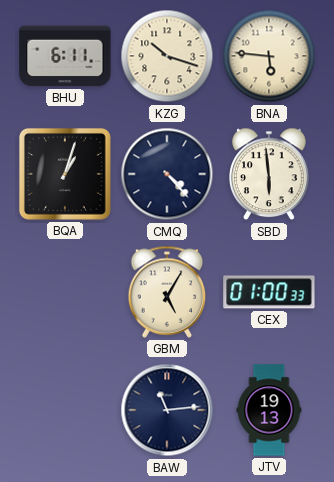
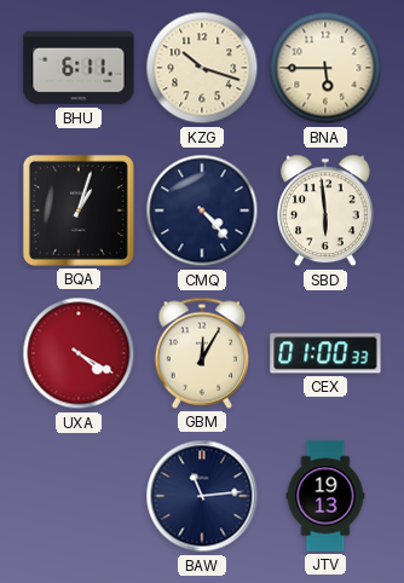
BNA: 5:46 -> 5:45
UXA: none -> 4:20
GBM: 5:05 -> 12:05
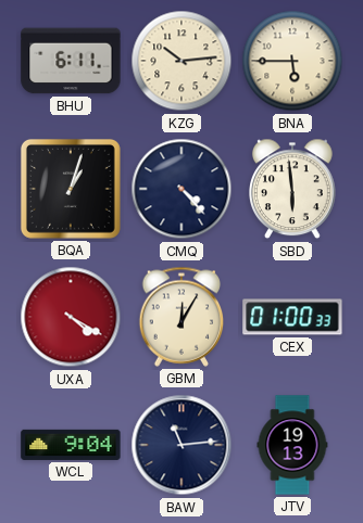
KZG: 10:18 -> 10:14
WCL: none -> 9:04
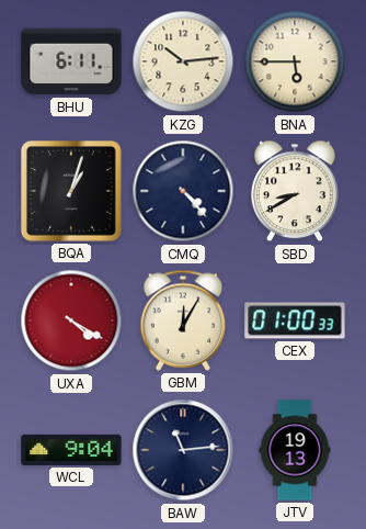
SBD: 5:59 -> 8:40
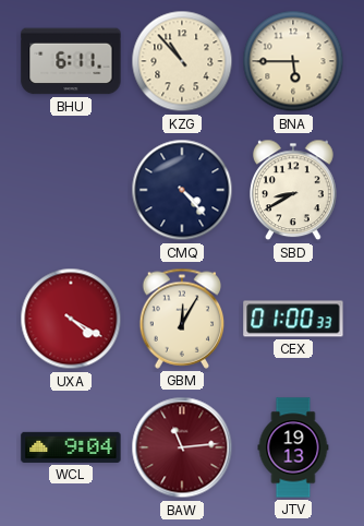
KZG: 10:14 -> 10:53
BQA: 1:03 -> none
BAW dial: navy -> burgundy
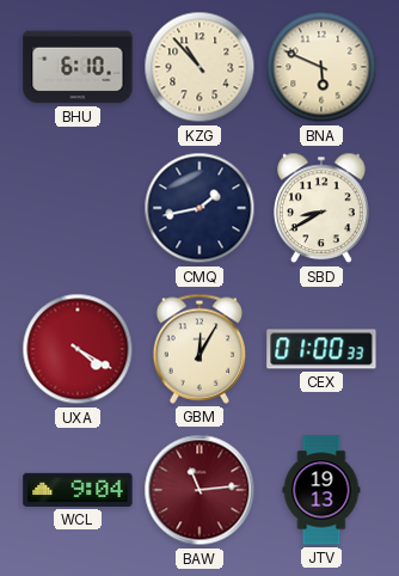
BHU: 6:11 -> 6:10
BNA: 5:45 -> 5:49
CMQ: 4:23 -> 1:43
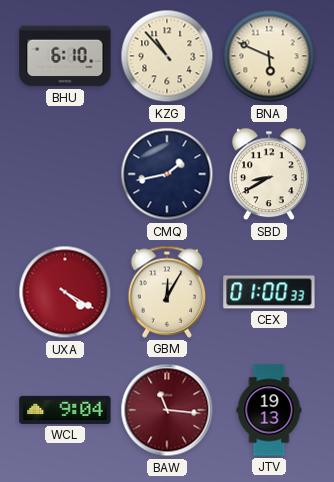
BAW: 11:14 -> 11:16
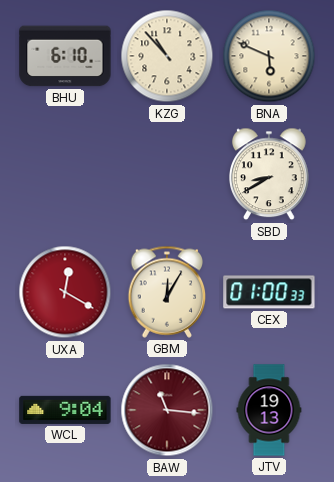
CMQ: 1:43 -> none
UXA: 4:20 -> 12:20
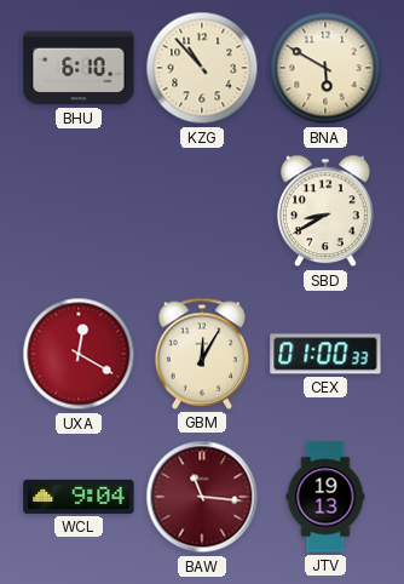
BNA: 5:49 -> 5:50
